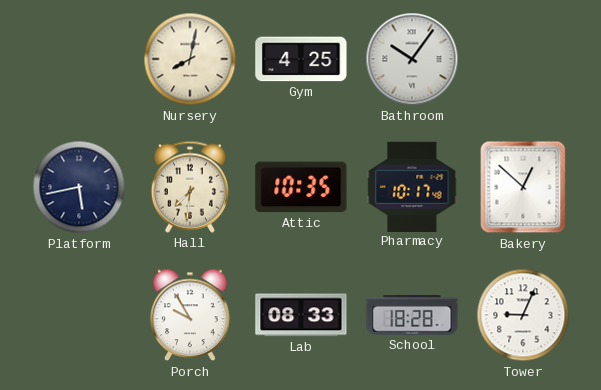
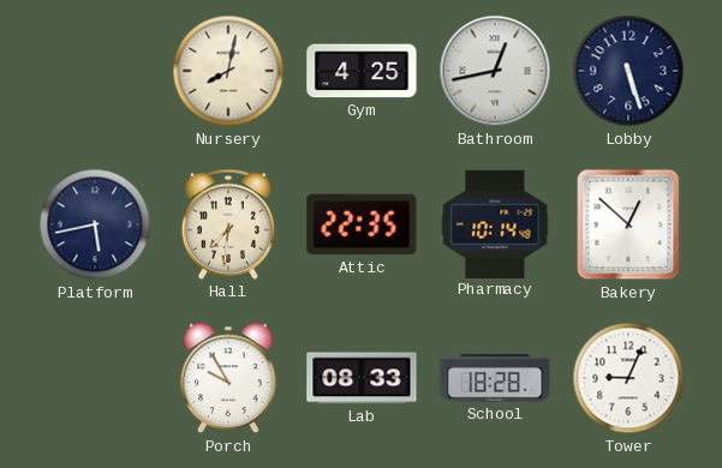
Bathroom: 10:06 -> 12:43
Lobby: none -> 5:27
Attic: 10:35 -> 22:35
Pharmacy: 10:17 -> 10:14
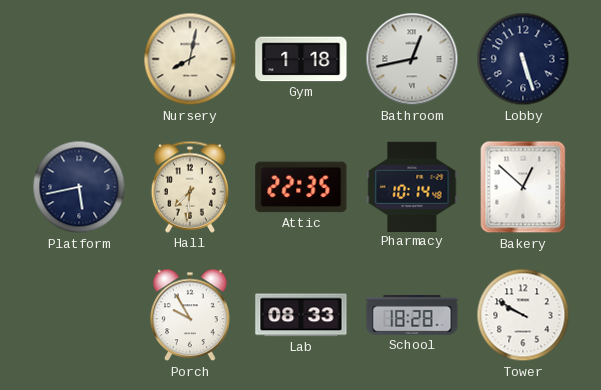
Gym: 4:25 -> 1:18
Tower: 9:04 -> 9:50
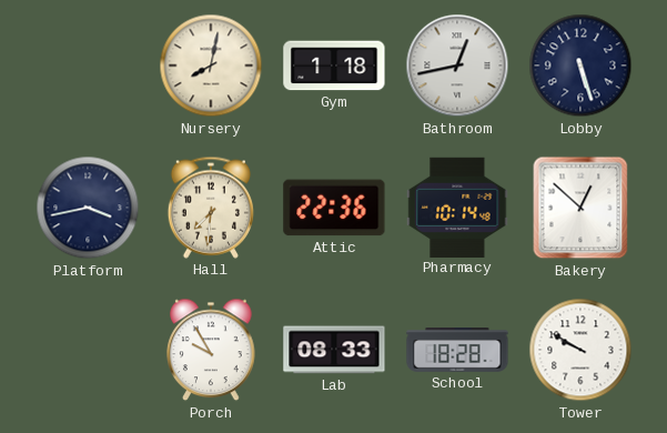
Platform: 5:43 -> 3:43
Attic: 22:35 -> 22:36
